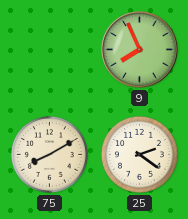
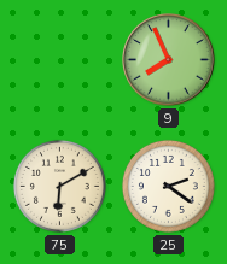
75: 8:10 -> 6:10
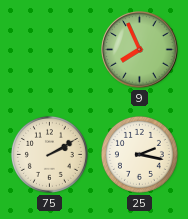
75: 6:10 -> 2:10
25: 2:21 -> 2:17
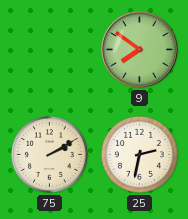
9: 7:56 -> 7:51
25: 2:17 -> 2:32
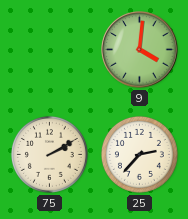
9: 7:51 -> 4:01
25: 2:32 -> 2:37
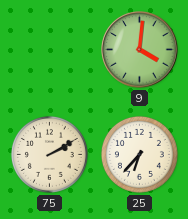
25: 2:37 -> 6:37
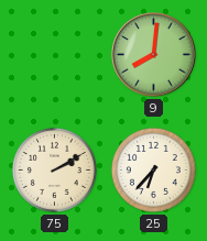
9: 4:01 -> 8:01
